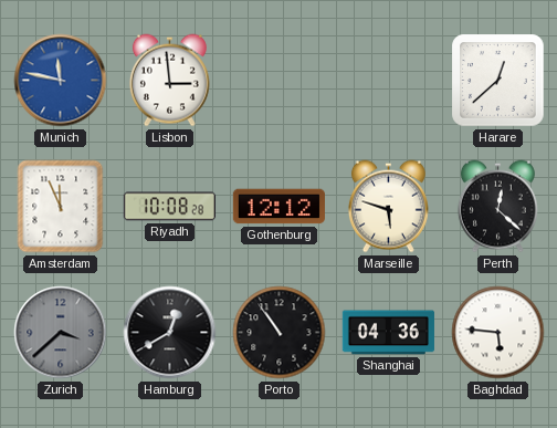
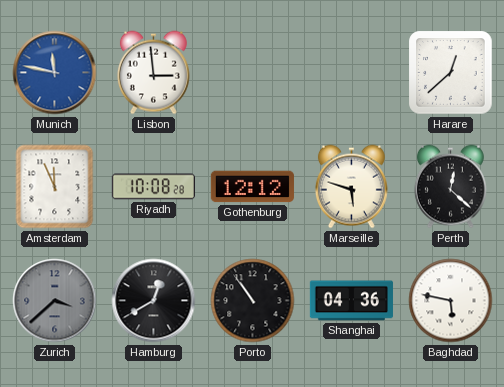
Baghdad: 5:46 -> 5:47
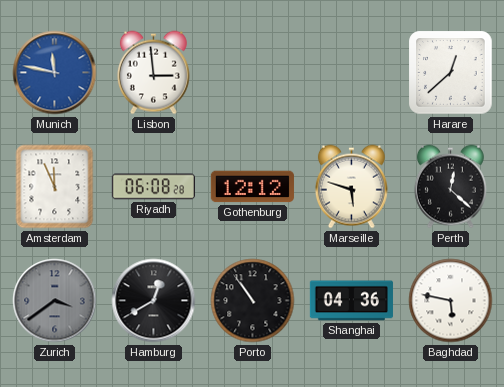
Riyadh: 10:08 -> 06:08
Zurich: 3:38 -> 3:39
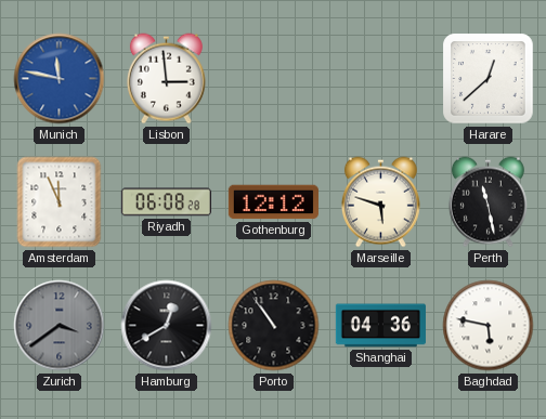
Perth: 12:22 -> 11:28
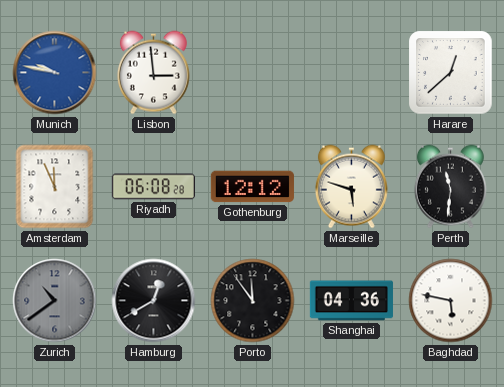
Munich: 11:47 -> 9:47
Perth: 11:28 -> 11:31
Zurich: 3:39 -> 10:39
Porto: 10:54 -> 11:54
